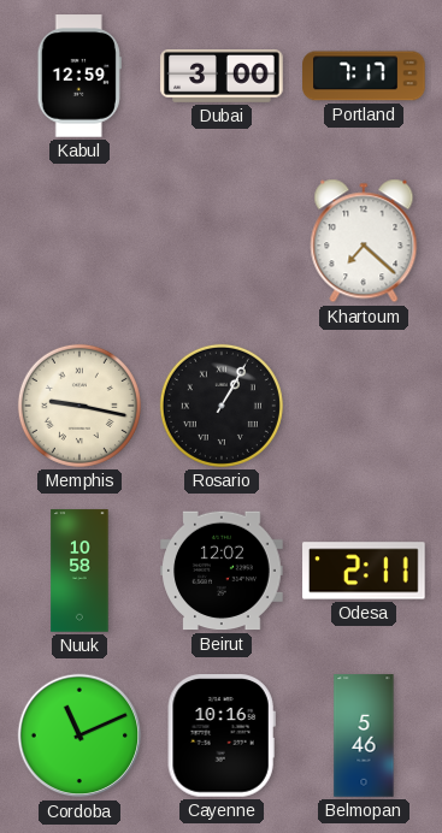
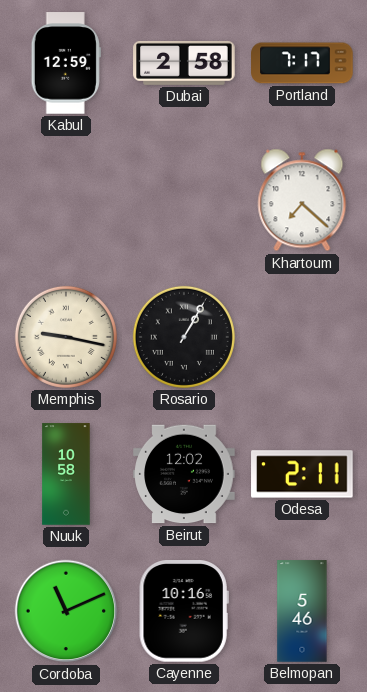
Dubai: 3:00 -> 2:58
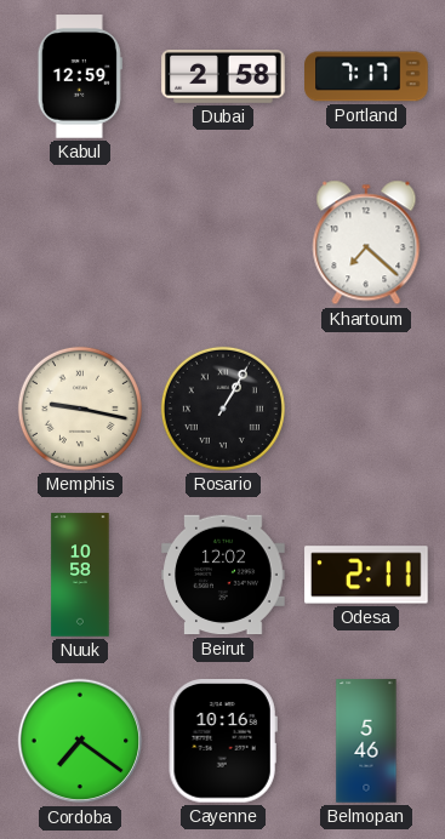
Cordoba: 11:11 -> 7:21
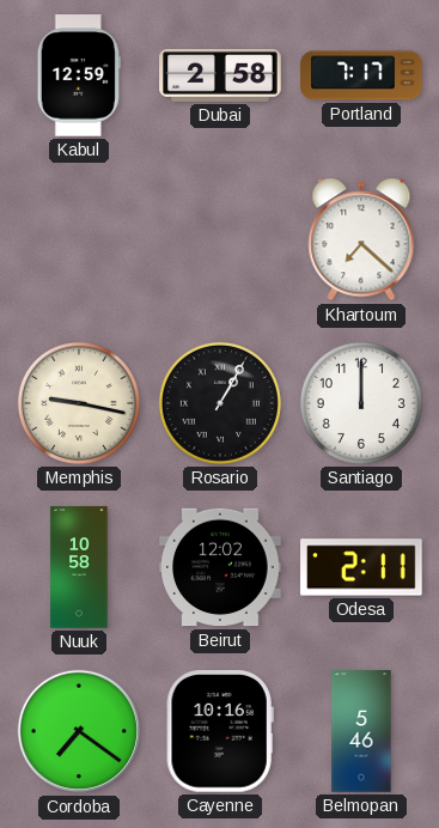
Santiago: none -> 12:00
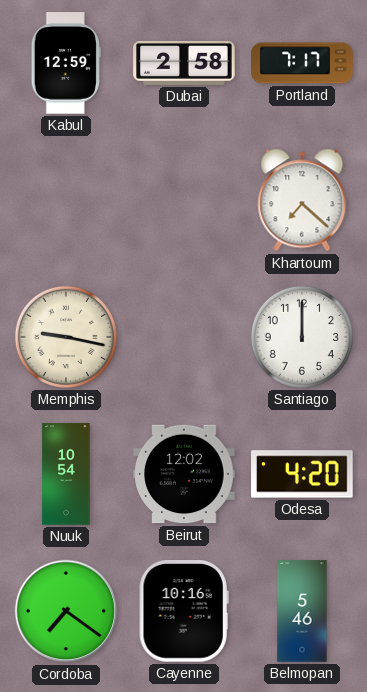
Rosario: 1:05 -> none
Nuuk: 10:58 -> 10:54
Odesa: 2:11 -> 4:20
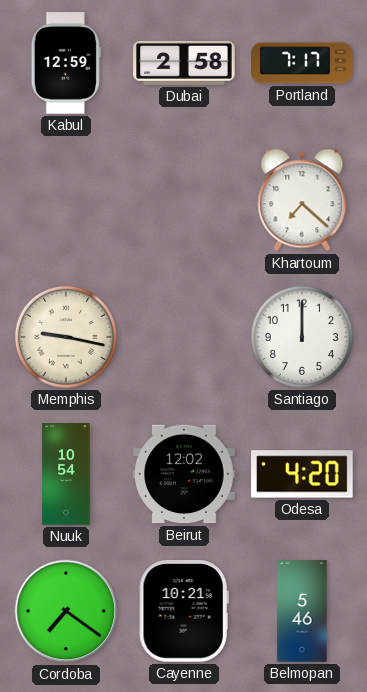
Cayenne: 10:16 -> 10:21
